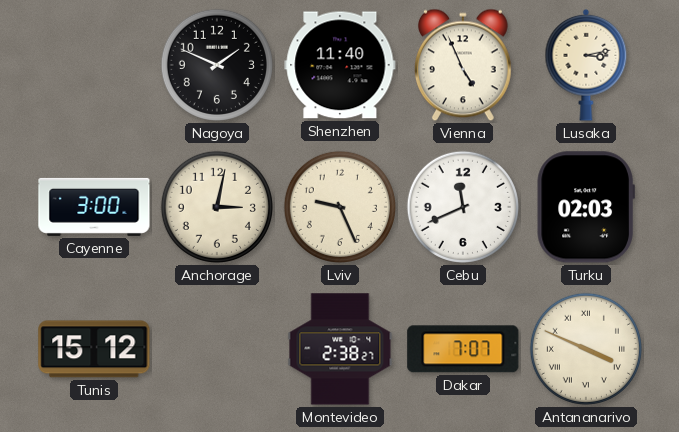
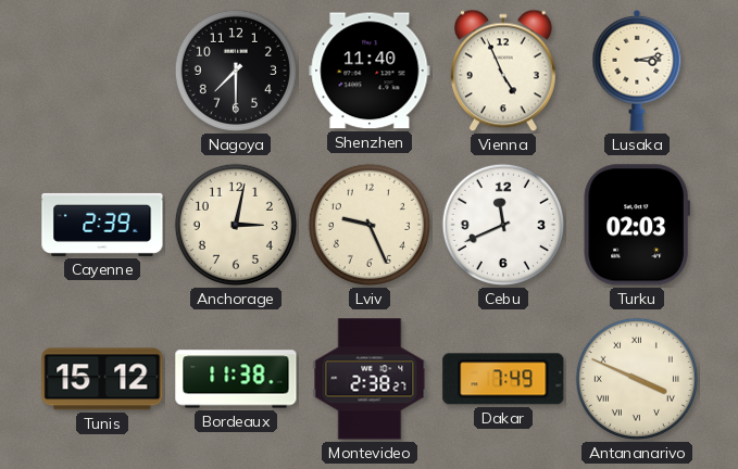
Nagoya: 1:49 -> 7:30
Cayenne: 3:00 -> 2:39
Bordeaux: none -> 11:38
Dakar: 7:07 -> 7:49
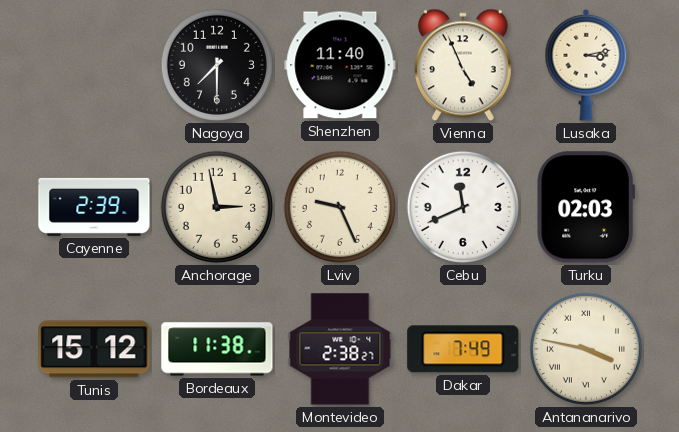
Anchorage: 3:02 -> 2:58
Antananarivo: 3:49 -> 3:47
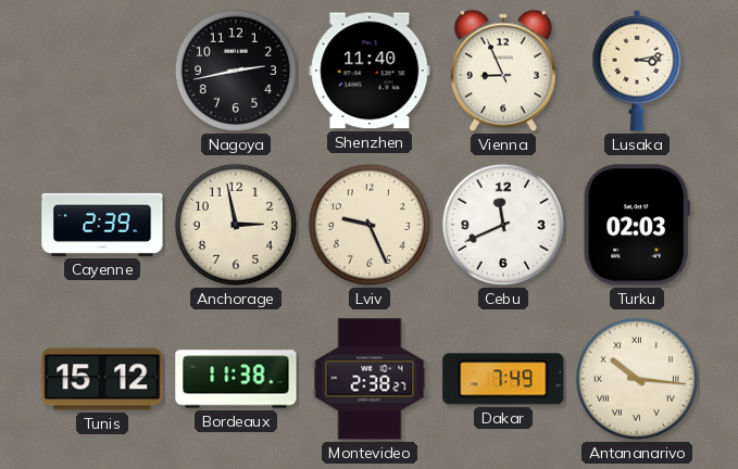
Nagoya: 7:30 -> 2:43
Vienna: 4:56 -> 8:56
Antananarivo: 3:47 -> 10:16
